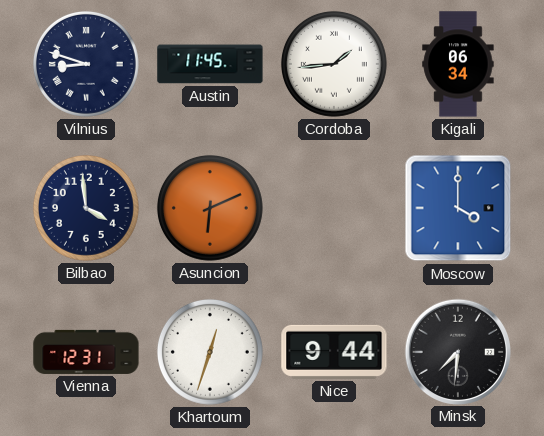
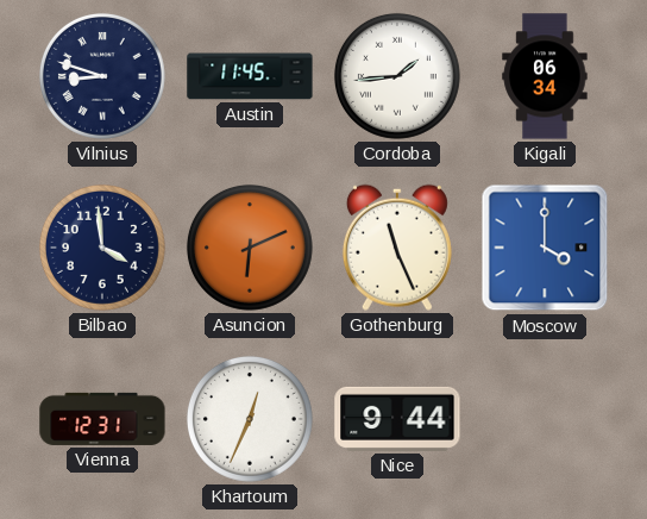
Gothenburg: none -> 11:26
Khartoum: 12:33 -> 12:34
Minsk: 7:31 -> none
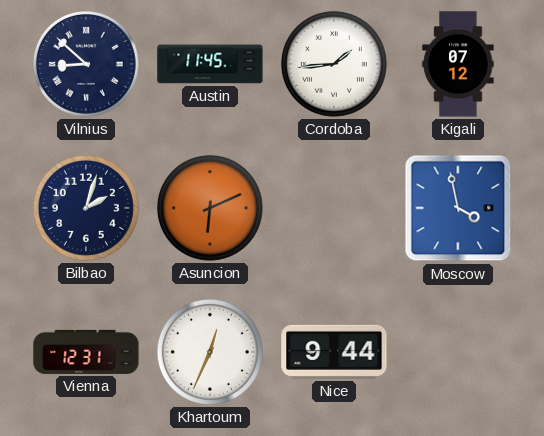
Vilnius: 8:48 -> 8:52
Kigali: 06:34 -> 07:12
Bilbao: 3:59 -> 2:03
Gothenburg: 11:26 -> none
Moscow: 4:00 -> 3:58
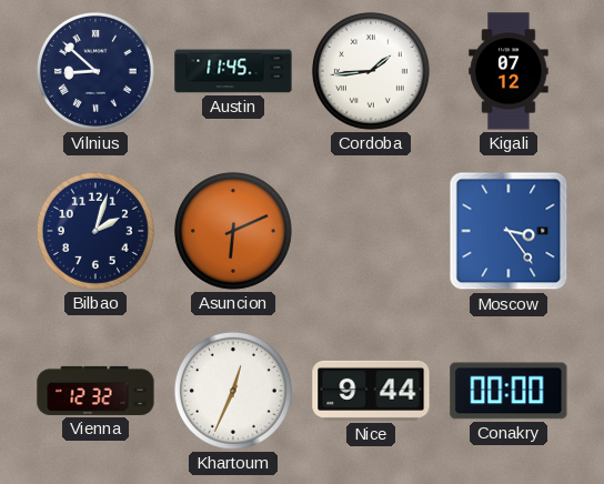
Moscow: 3:58 -> 3:24
Vienna: 12:31 -> 12:32
Conakry: none -> 00:00
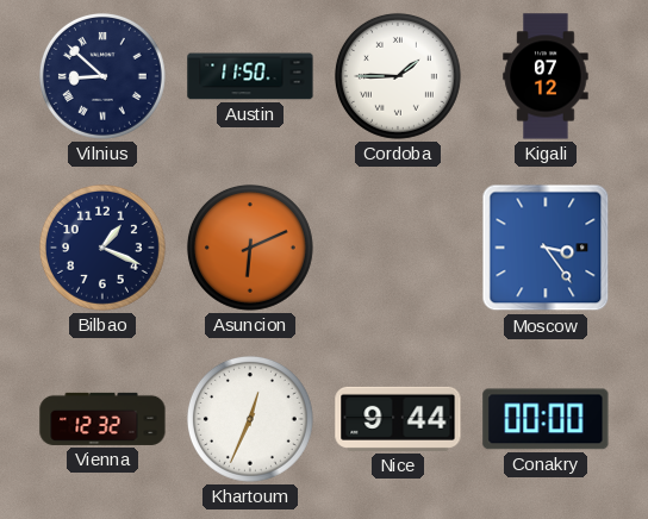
Austin: 11:45 -> 11:50
Cordoba: 1:44 -> 1:45
Bilbao: 2:03 -> 1:19
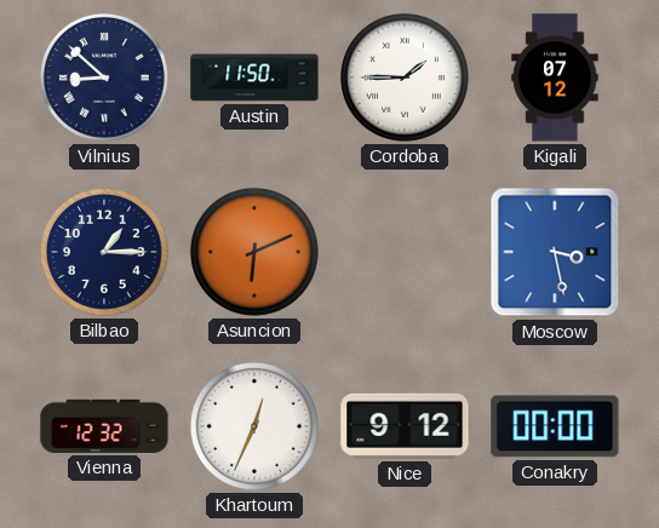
Bilbao: 1:19 -> 1:15
Moscow: 3:24 -> 3:28
Nice: 9:44 -> 9:12
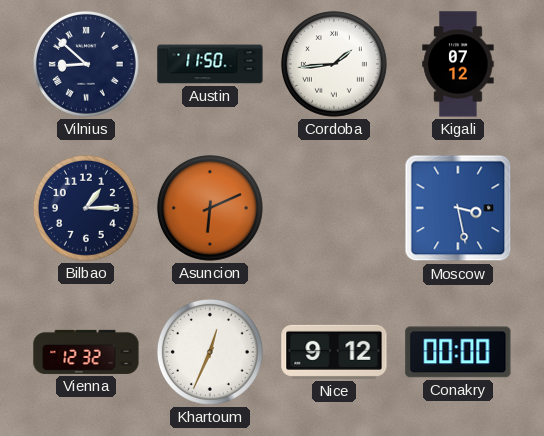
Cordoba: 1:45 -> 1:44
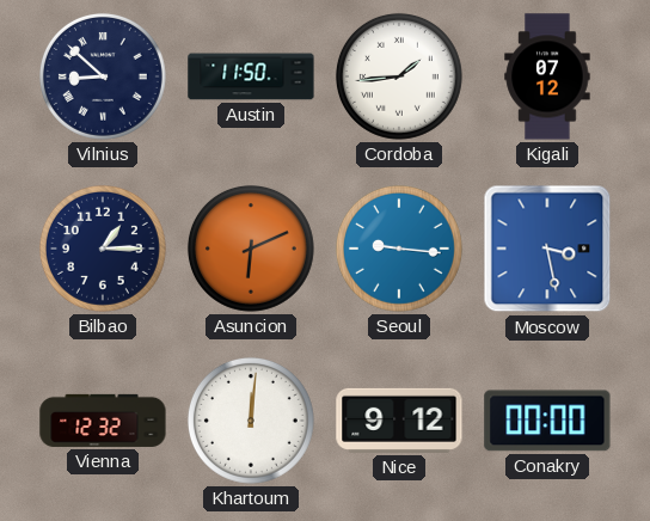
Seoul: none -> 9:16
Khartoum: 12:34 -> 12:01
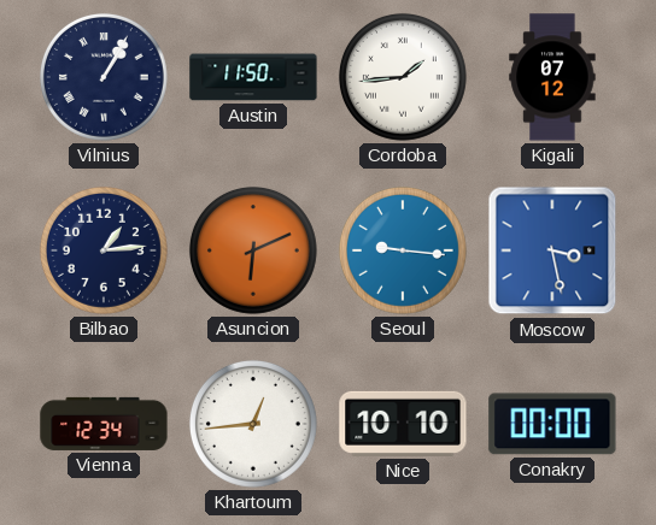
Vilnius: 8:52 -> 1:05
Bilbao: 1:15 -> 1:14
Vienna: 12:32 -> 12:34
Khartoum: 12:01 -> 12:44
Nice: 9:12 -> 10:10
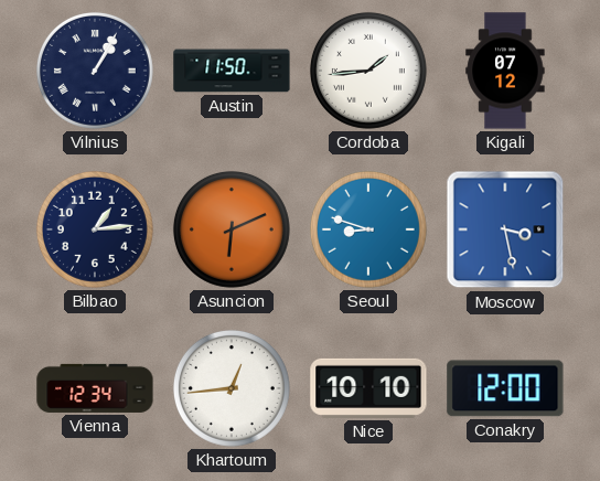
Seoul: 9:16 -> 8:48
Conakry: 00:00 -> 12:00
